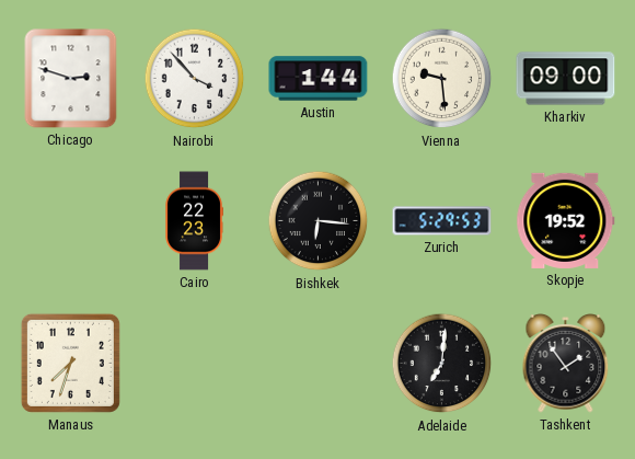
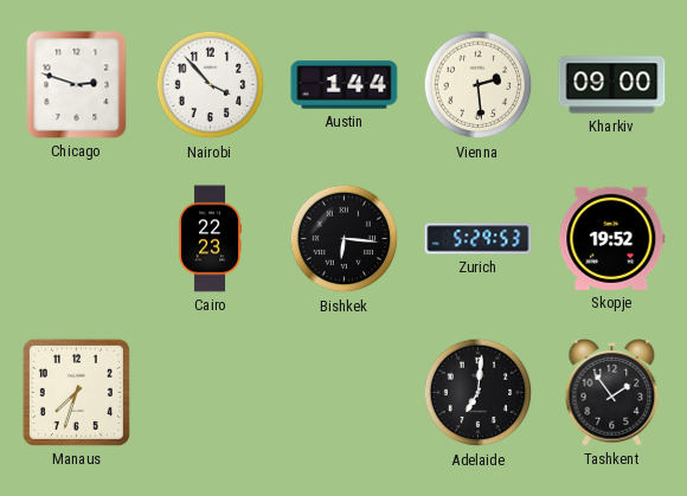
Vienna: 9:29 -> 2:29
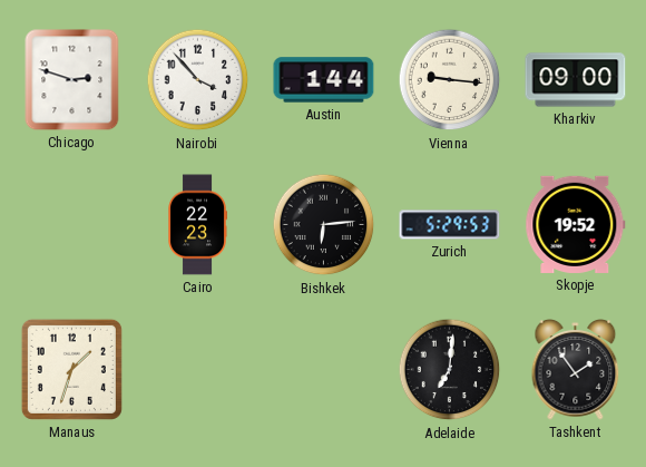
Vienna: 2:29 -> 9:16
Bishkek: 6:16 -> 6:14
Manaus: 7:33 -> 1:33
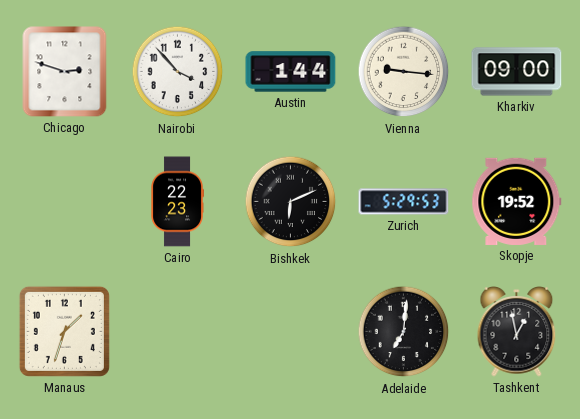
Bishkek: 6:14 -> 6:11
Tashkent: 1:54 -> 12:58
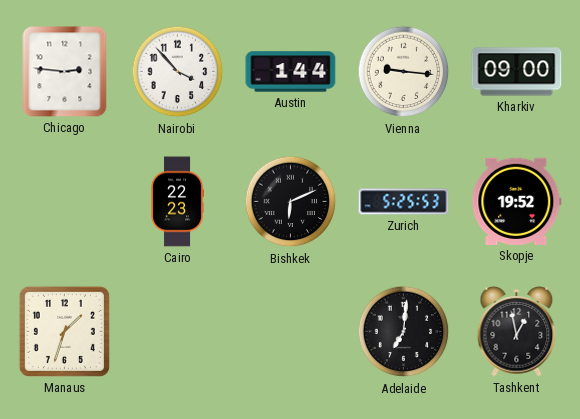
Chicago: 2:48 -> 2:46
Zurich: 5:29 -> 5:25
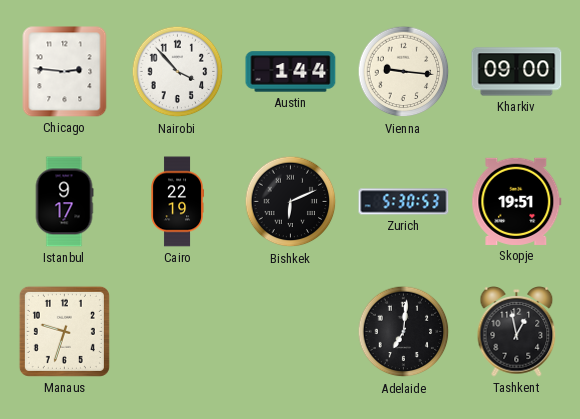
Istanbul: none -> 9:17
Cairo: 22:23 -> 22:19
Zurich: 5:25 -> 5:30
Skopje: 19:52 -> 19:51
Manaus: 1:33 -> 9:33
